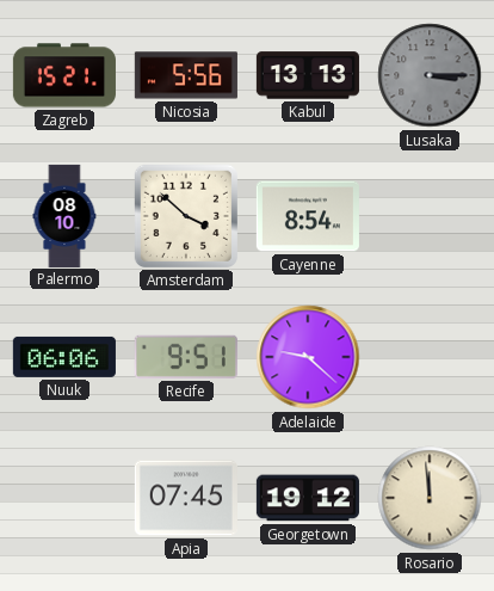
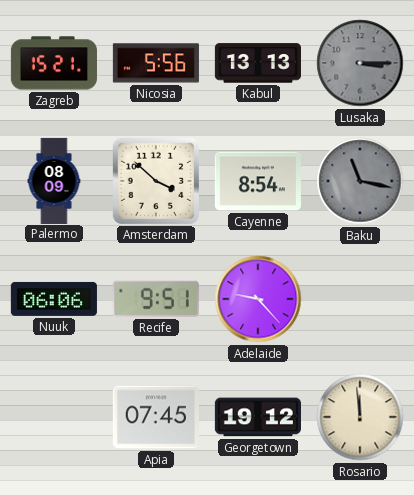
Palermo: 08:10 -> 08:09
Baku: none -> 11:17
Adelaide: 9:22 -> 9:23
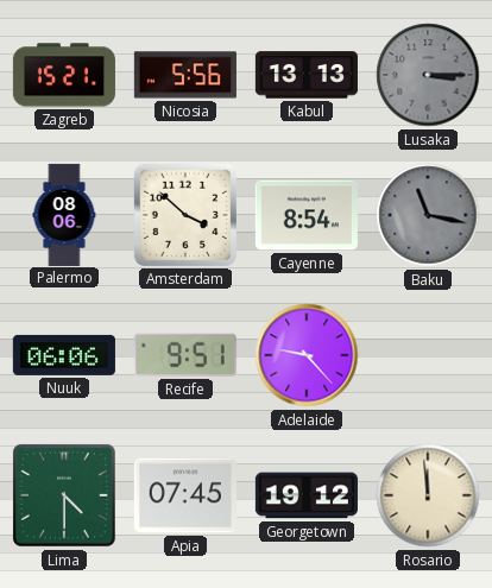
Palermo: 08:09 -> 08:06
Lima: none -> 4:30
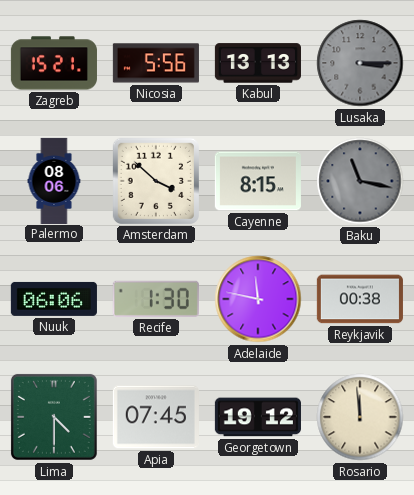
Cayenne: 8:54 -> 8:15
Recife: 9:51 -> 1:30
Adelaide: 9:23 -> 11:47
Reykjavik: none -> 00:38
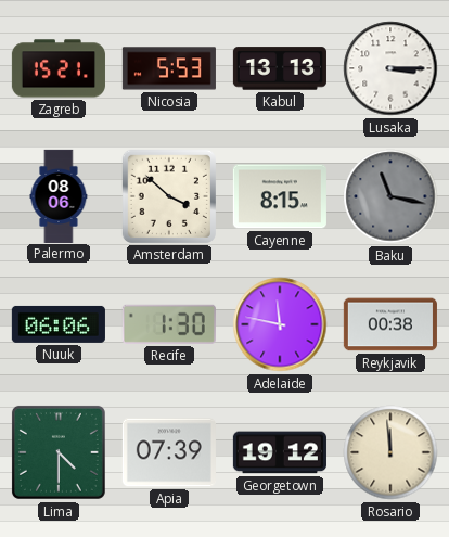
Nicosia: 5:56 -> 5:53
Lusaka dial: grey -> white
Apia: 07:45 -> 07:39
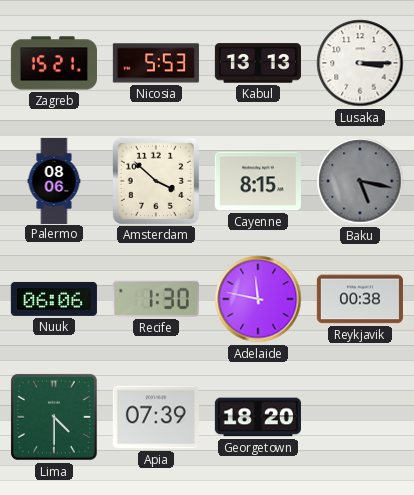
Baku: 11:17 -> 5:17
Georgetown: 19:12 -> 18:20
Rosario: 11:59 -> none
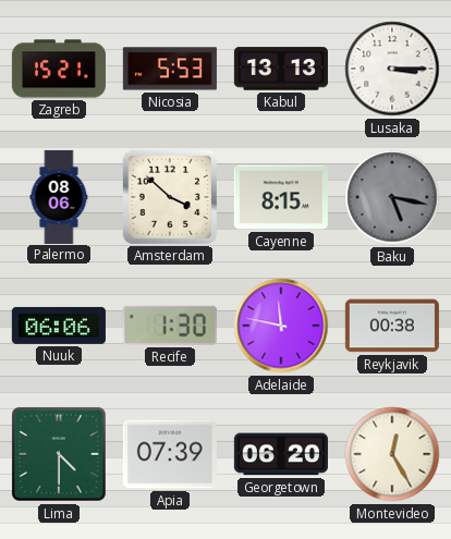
Georgetown: 18:20 -> 06:20
Montevideo: none -> 12:25
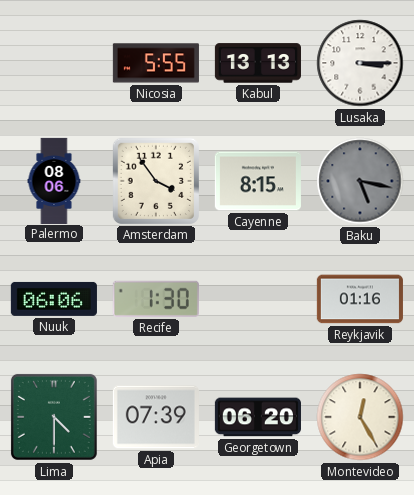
Zagreb: 15:21 -> none
Nicosia: 5:53 -> 5:55
Amsterdam: 3:52 -> 3:54
Adelaide: 11:47 -> none
Reykjavik: 00:38 -> 01:16
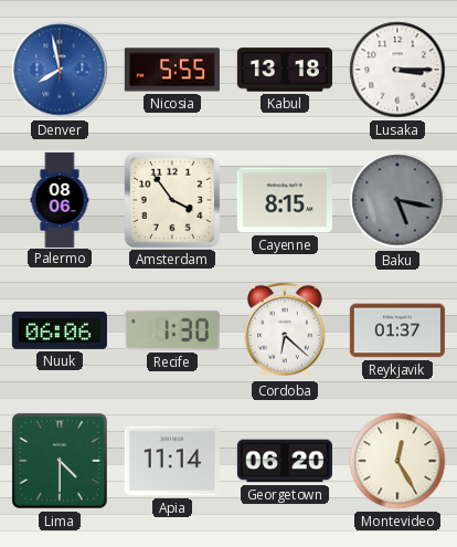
Denver: none -> 7:58
Kabul: 13:13 -> 13:18
Cordoba: none -> 6:22
Reykjavik: 01:16 -> 01:37
Apia: 07:39 -> 11:14
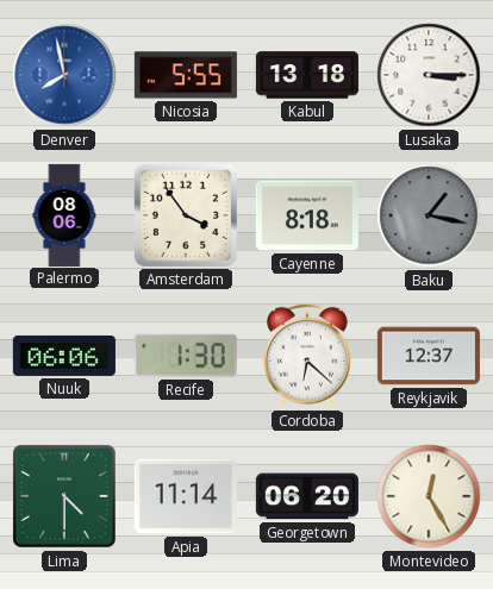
Cayenne: 8:15 -> 8:18
Baku: 5:17 -> 1:17
Reykjavik: 01:37 -> 12:37
